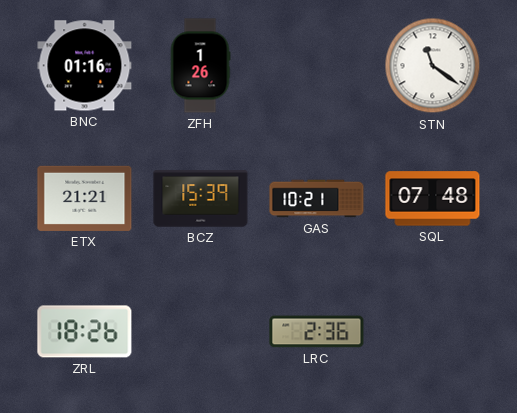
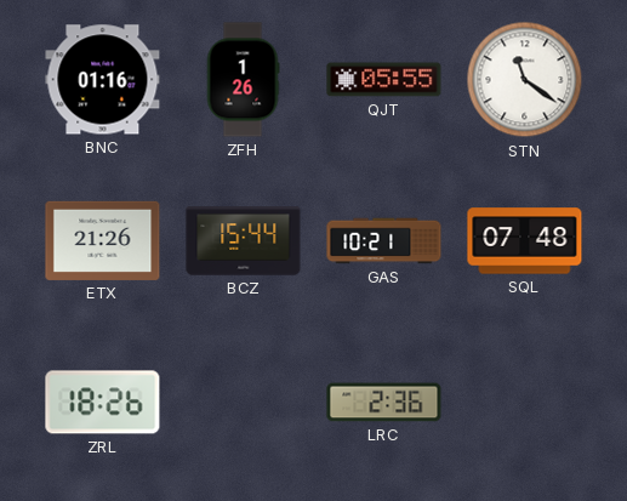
QJT: none -> 05:55
ETX: 21:21 -> 21:26
BCZ: 15:39 -> 15:44
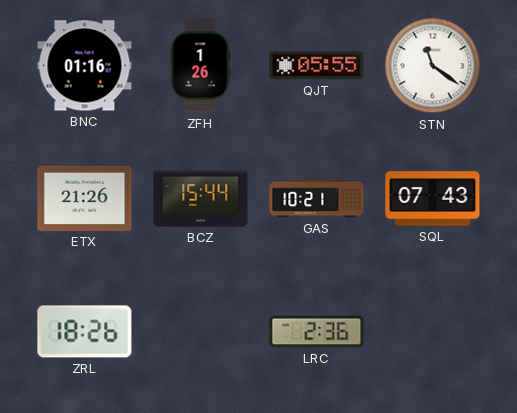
SQL: 07:48 -> 07:43
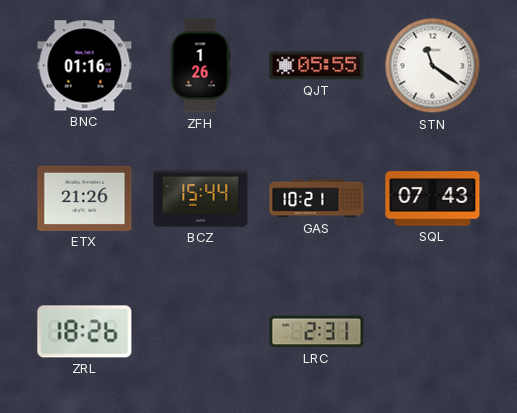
LRC: 2:36 -> 2:31
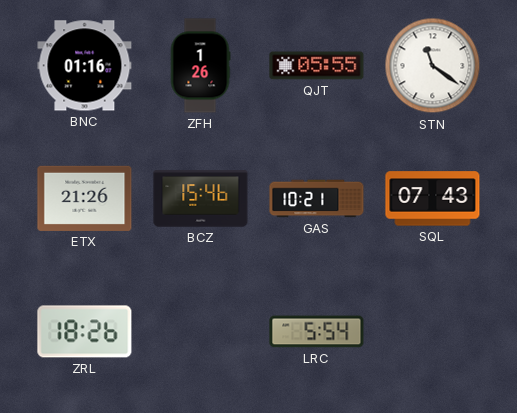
BCZ: 15:44 -> 15:46
LRC: 2:31 -> 5:54
